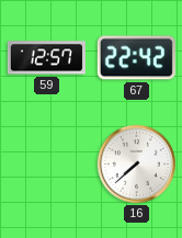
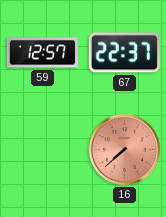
67: 22:42 -> 22:37
16 dial: white -> salmon
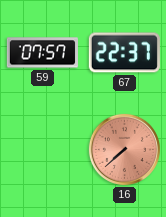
59: 12:57 -> 07:57
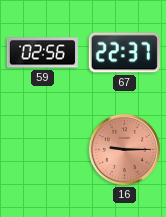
59: 07:57 -> 02:56
16: 7:38 -> 9:15
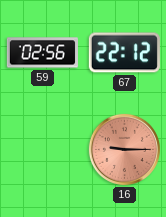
67: 22:37 -> 22:12
